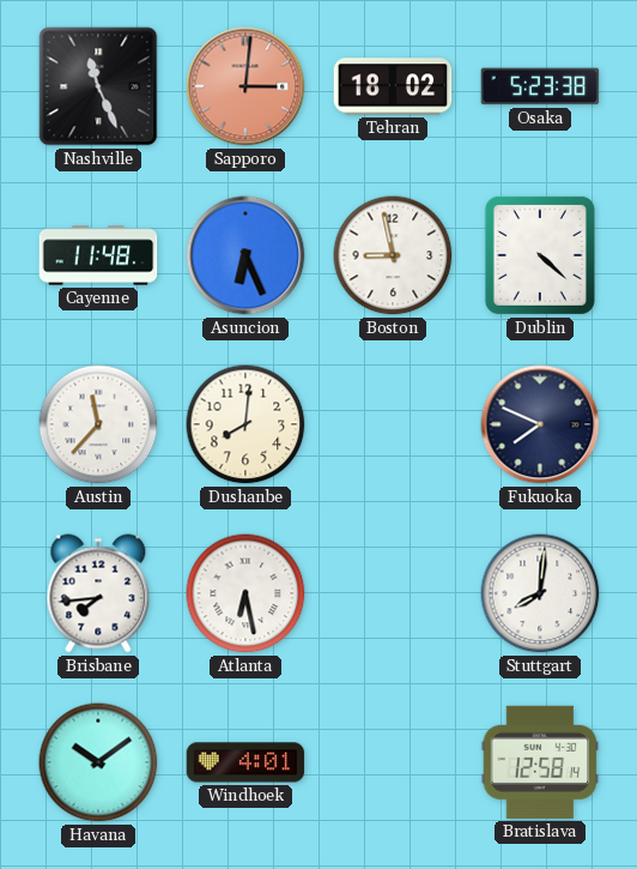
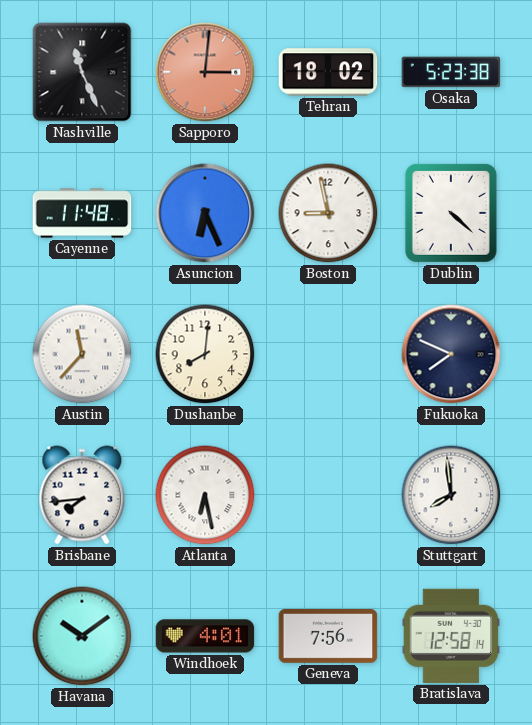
Stuttgart: 8:01 -> 7:59
Geneva: none -> 7:56
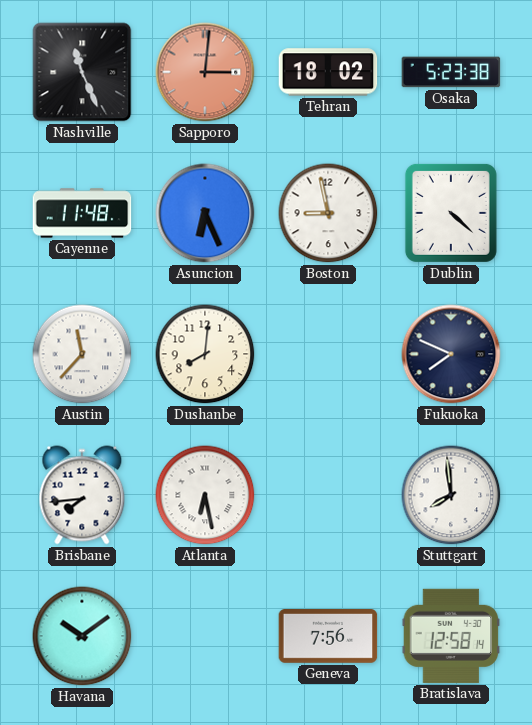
Windhoek: 4:01 -> none
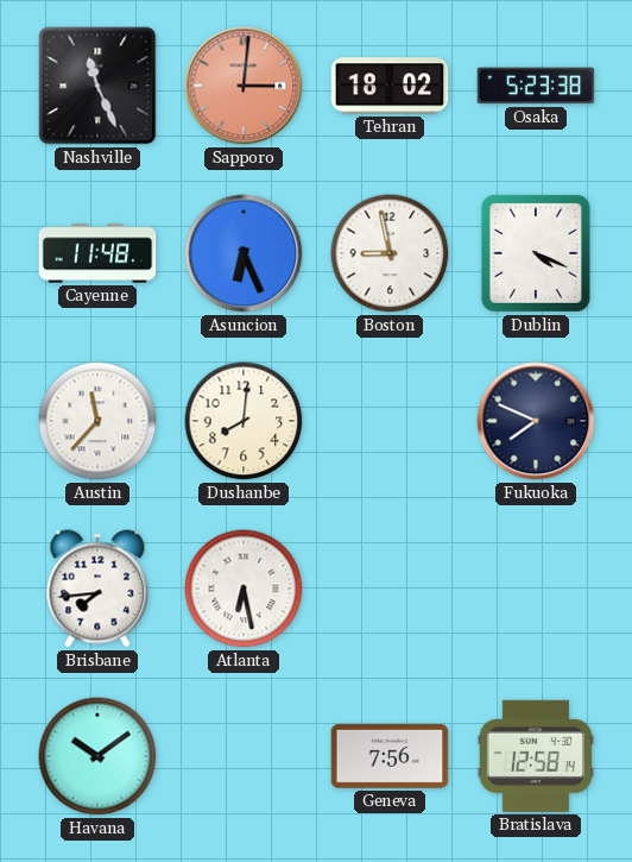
Dublin: 4:22 -> 4:19
Stuttgart: 7:59 -> none
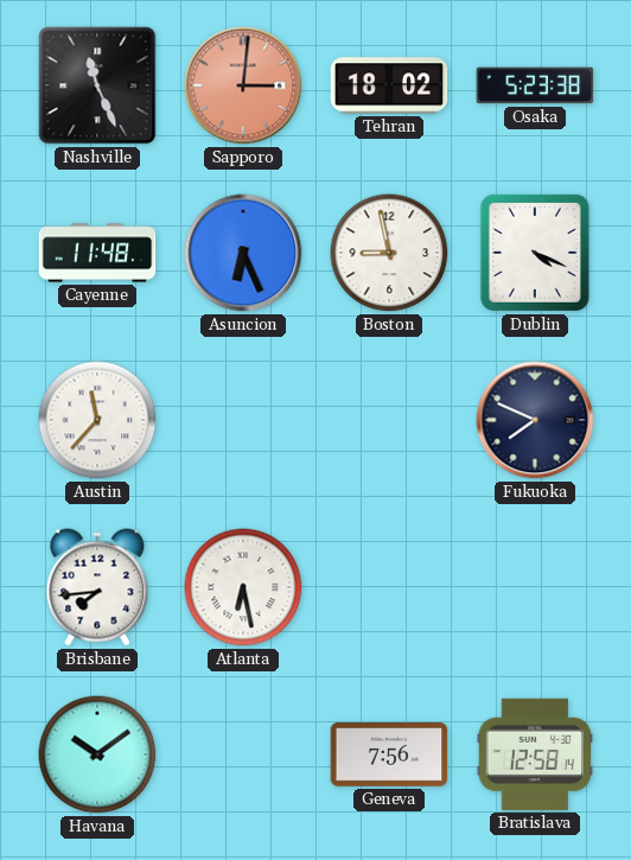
Dushanbe: 8:01 -> none
